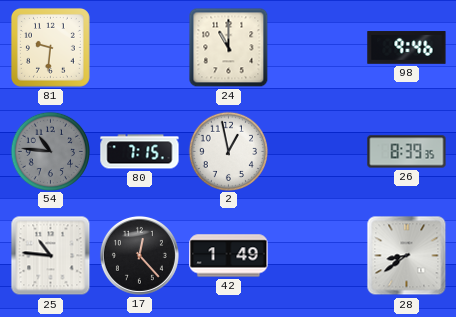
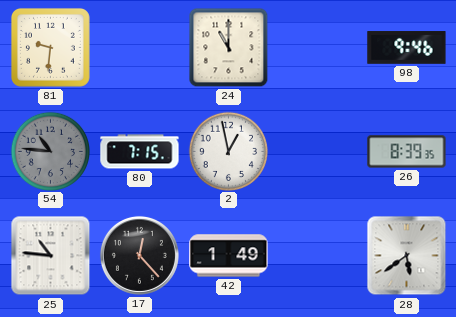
28: 8:39 -> 5:39
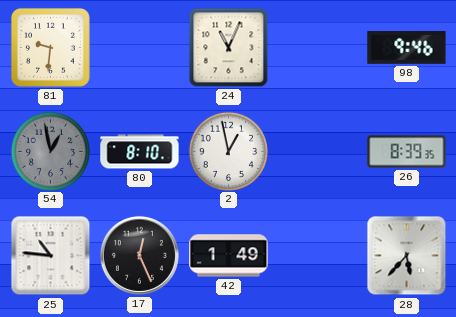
24: 11:00 -> 11:04
54: 10:46 -> 12:58
80: 7:15 -> 8:10
17: 12:23 -> 12:26
28: 5:39 -> 5:37
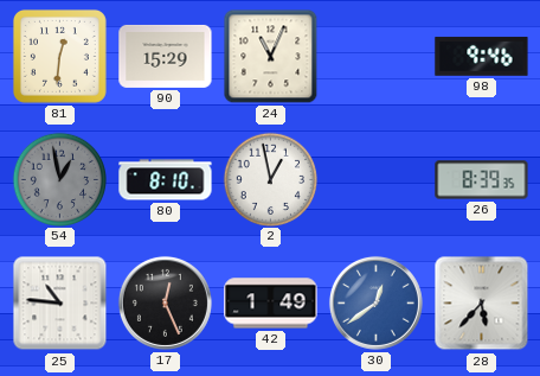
81: 9:31 -> 12:31
90: none -> 15:29
30: none -> 12:39
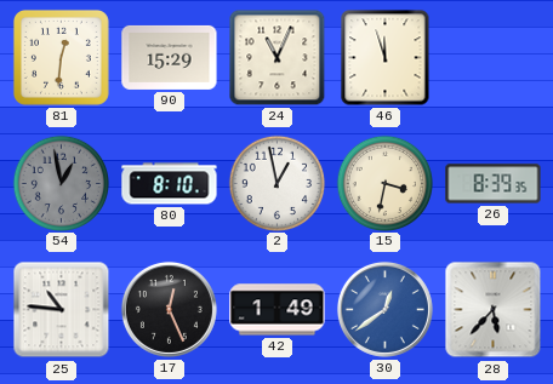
46: none -> 11:57
98: 9:46 -> none
15: none -> 3:32
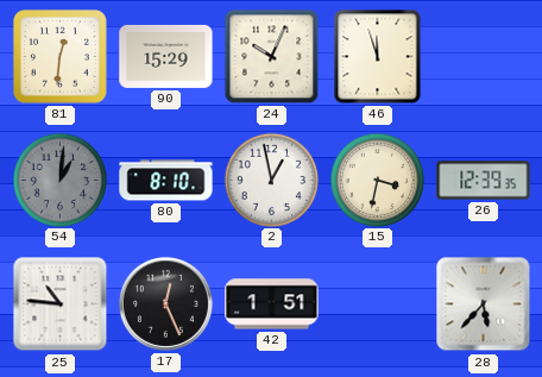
24: 11:04 -> 10:04
54: 12:58 -> 1:01
26: 8:39 -> 12:39
42: 1:49 -> 1:51
30: 12:39 -> none
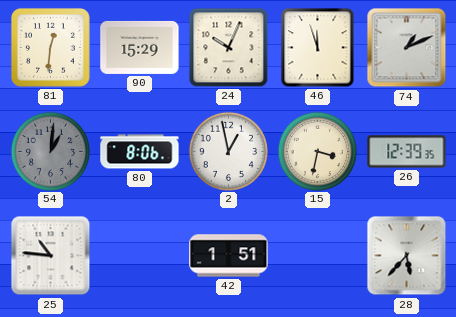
74: none -> 1:11
80: 8:10 -> 8:06
17: 12:26 -> none
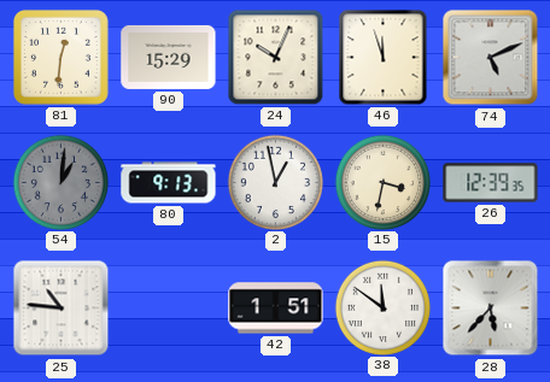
74: 1:11 -> 5:11
80: 8:06 -> 9:13
38: none -> 11:51
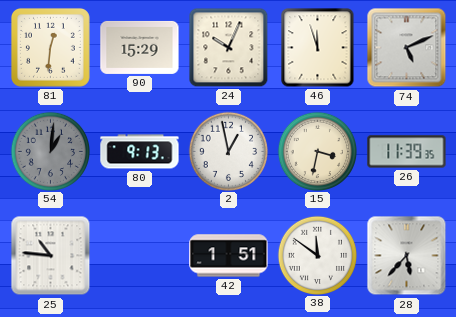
26: 12:39 -> 11:39
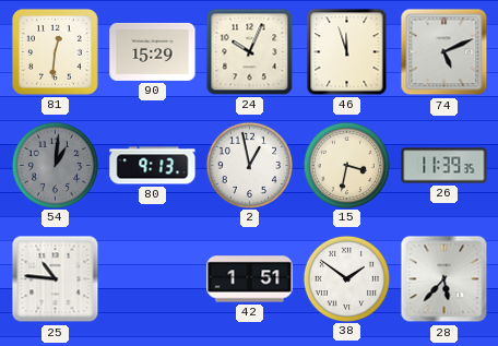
38: 11:51 -> 1:51
